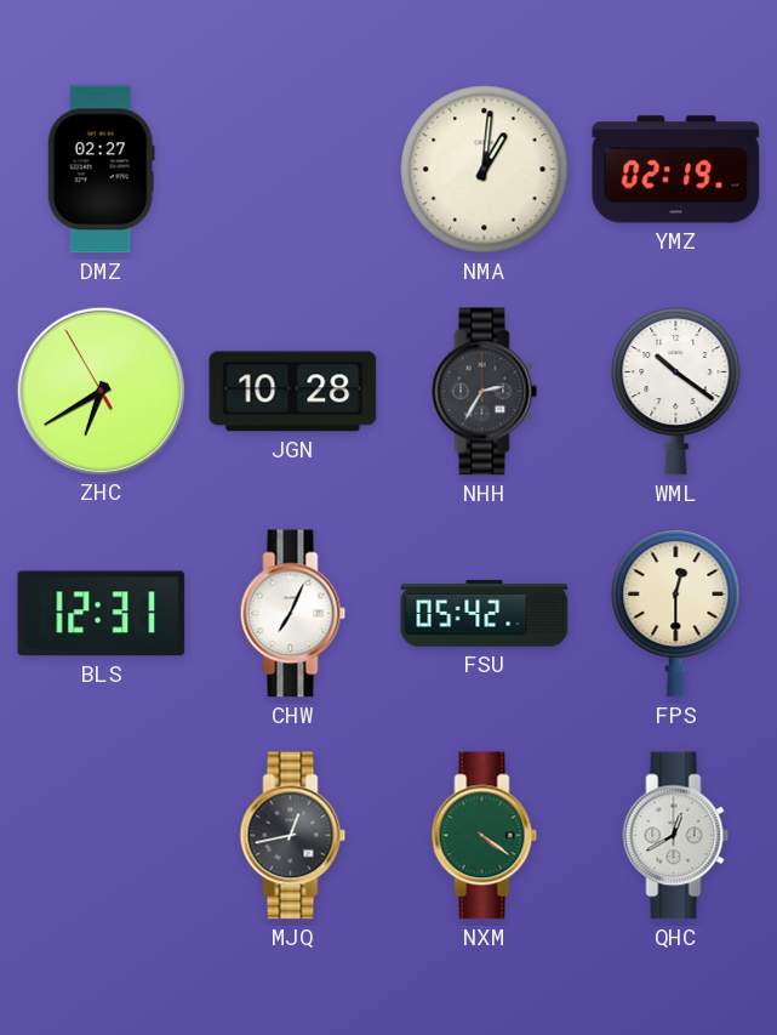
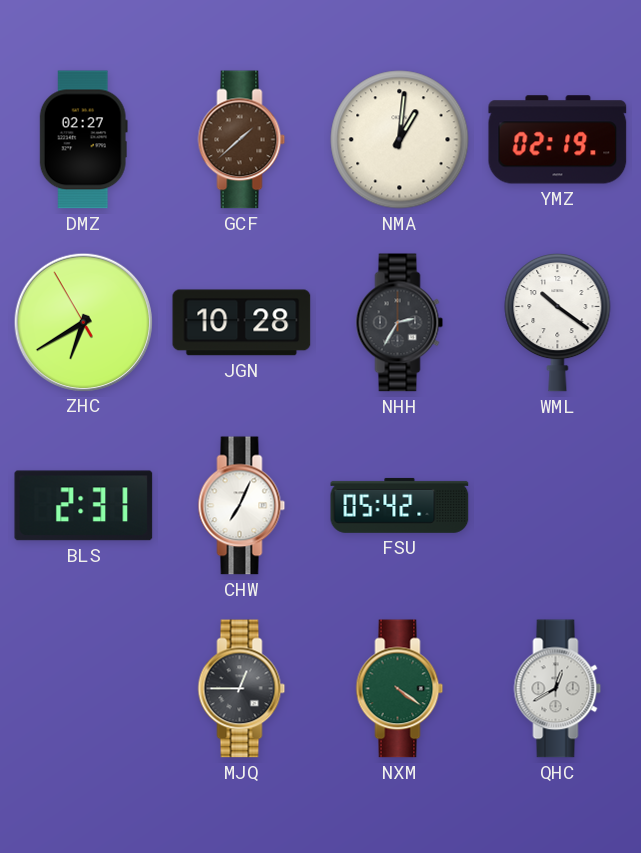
GCF: none -> 1:38
BLS: 12:31 -> 2:31
FPS: 12:30 -> none
MJQ: 12:43 -> 12:45
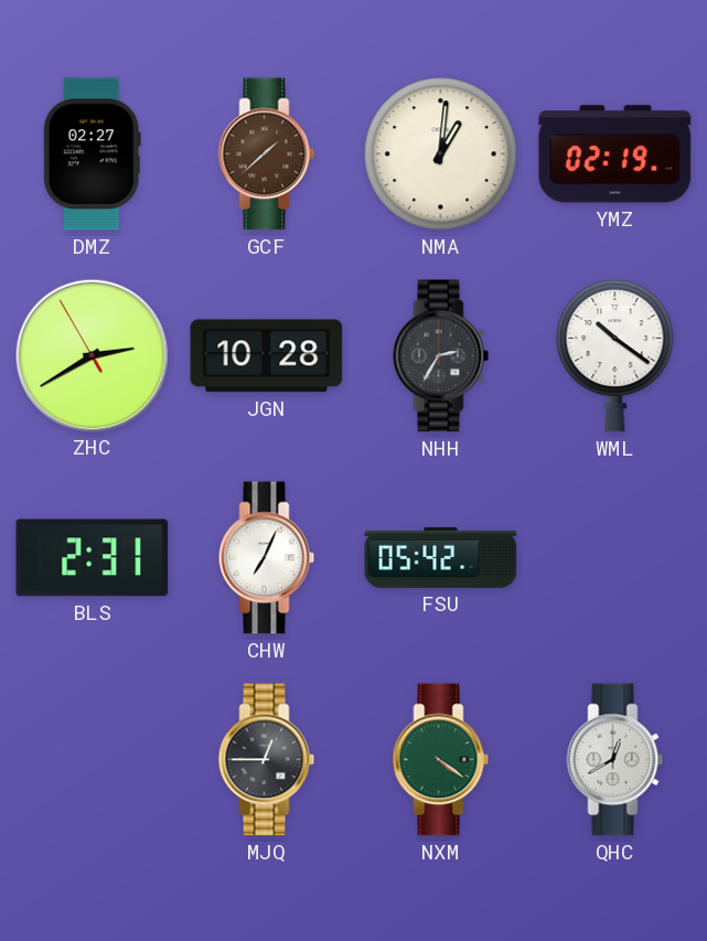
ZHC: 6:39 -> 2:39
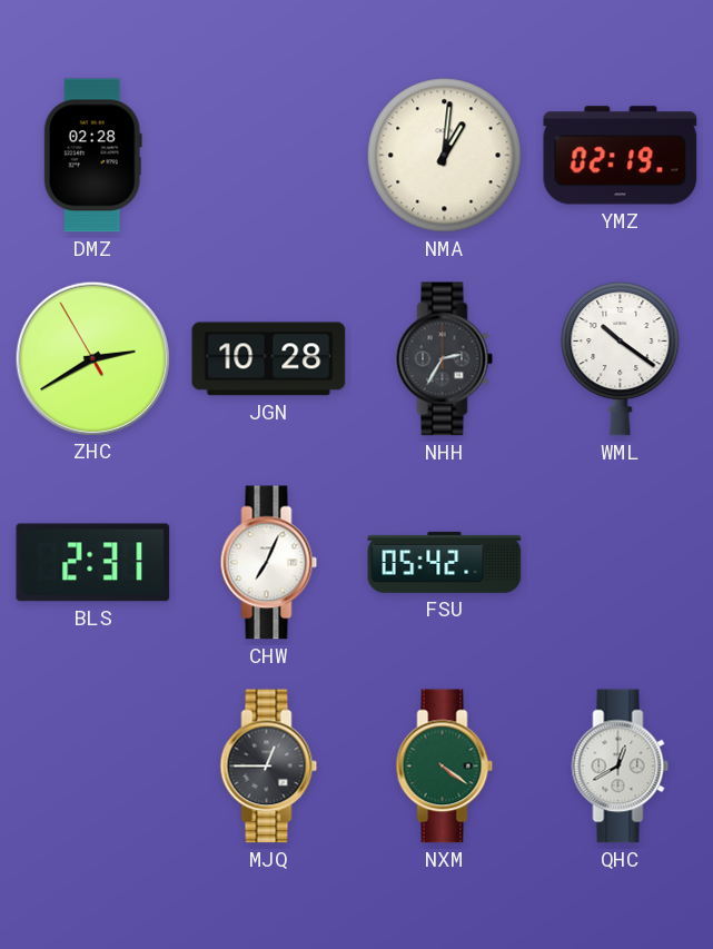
DMZ: 02:27 -> 02:28
GCF: 1:38 -> none
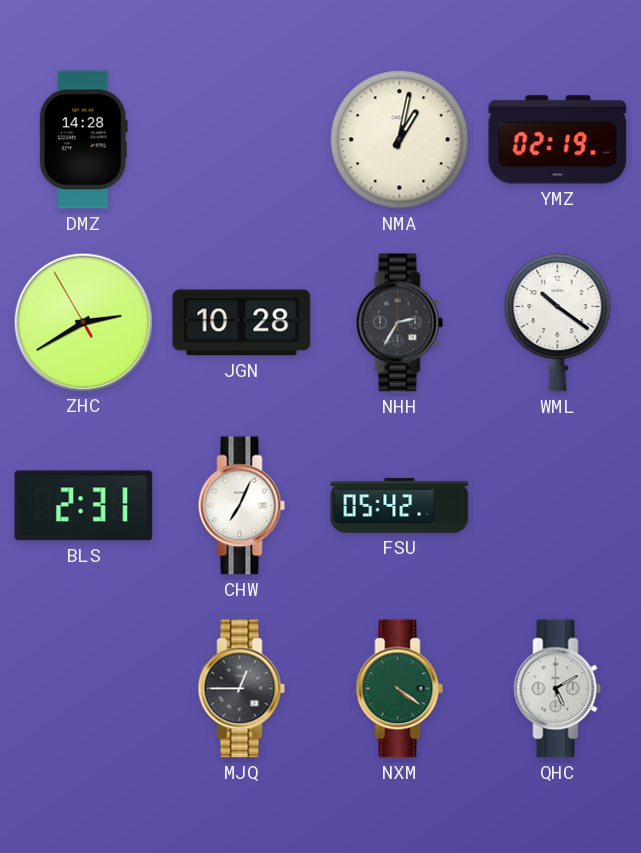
DMZ: 02:28 -> 14:28
NMA: 1:01 -> 1:02
QHC: 12:40 -> 5:10
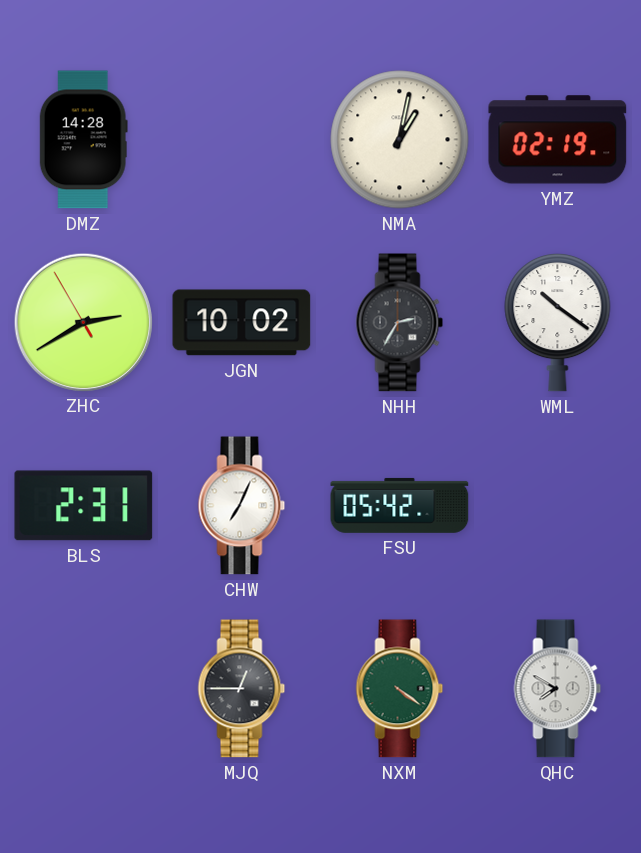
JGN: 10:28 -> 10:02
QHC: 5:10 -> 7:50
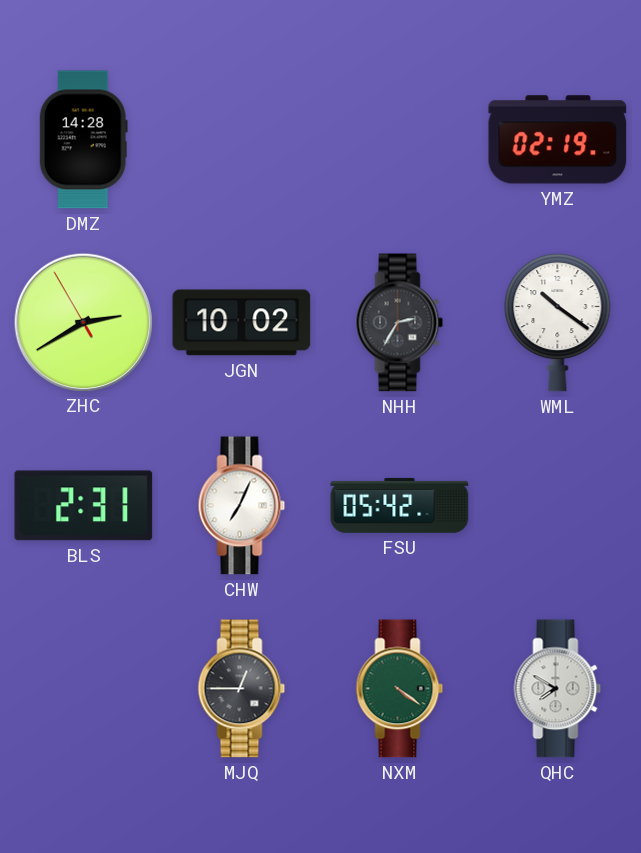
NMA: 1:02 -> none
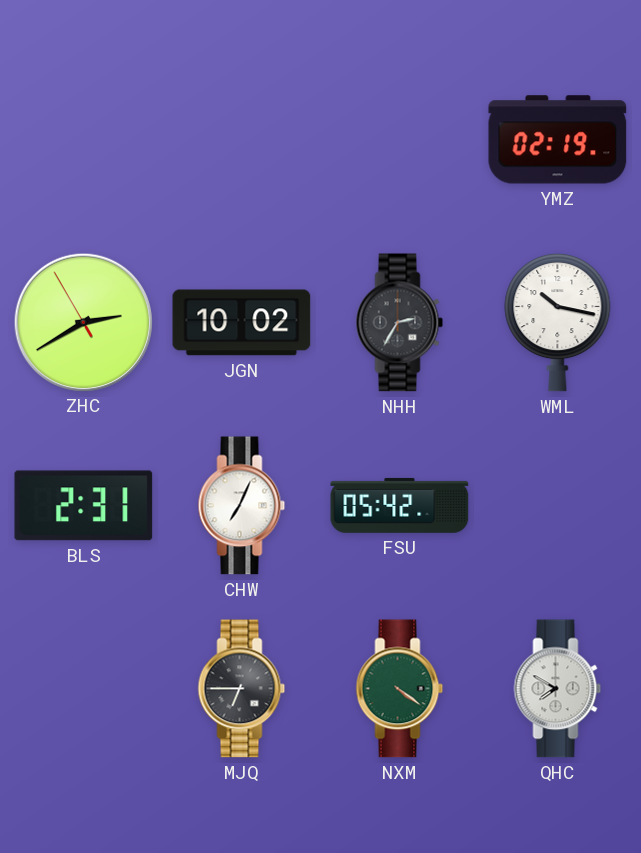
DMZ: 14:28 -> none
WML: 10:21 -> 10:17
MJQ: 12:45 -> 6:45
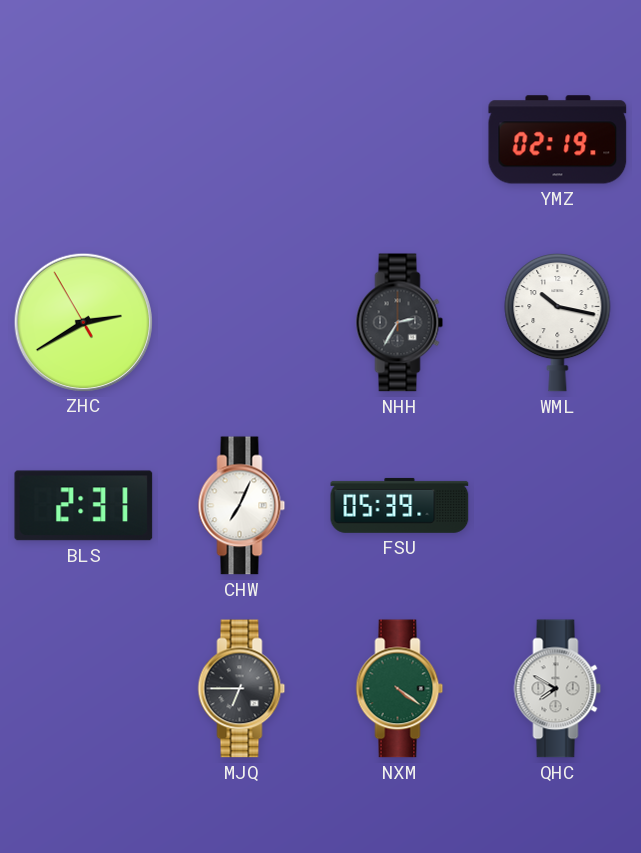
JGN: 10:02 -> none
FSU: 05:42 -> 05:39
